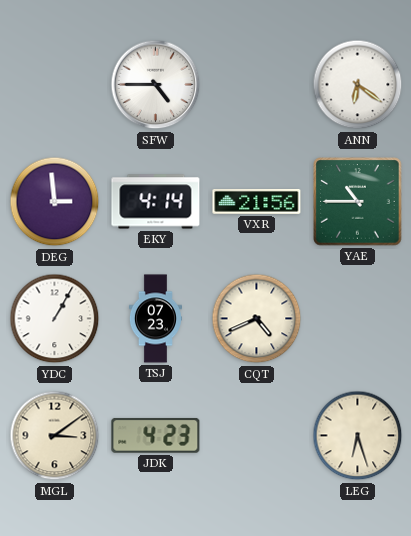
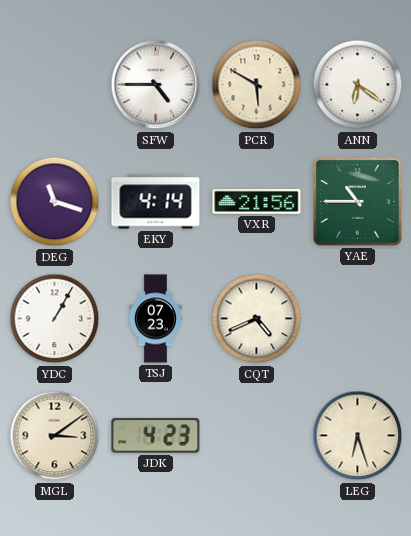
PCR: none -> 5:50
DEG: 2:59 -> 11:18
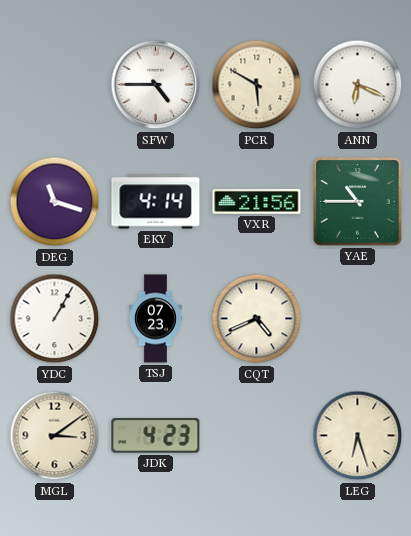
ANN: 6:21 -> 6:19
